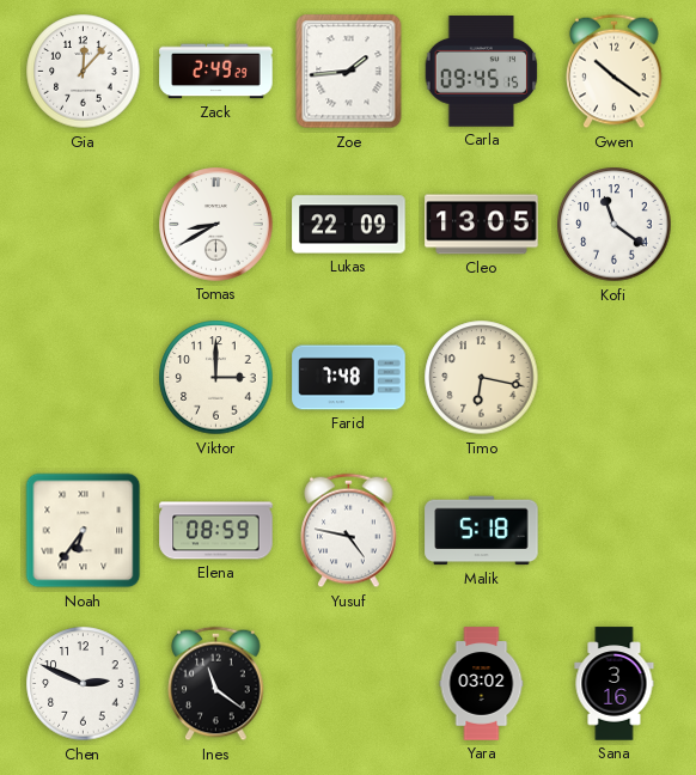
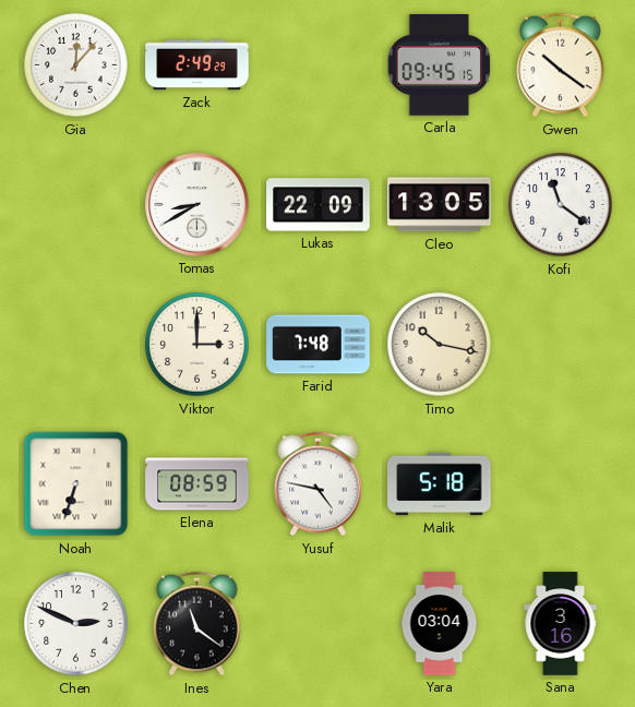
Zoe: 1:44 -> none
Timo: 6:17 -> 10:17
Noah: 6:36 -> 6:33
Yara: 03:02 -> 03:04
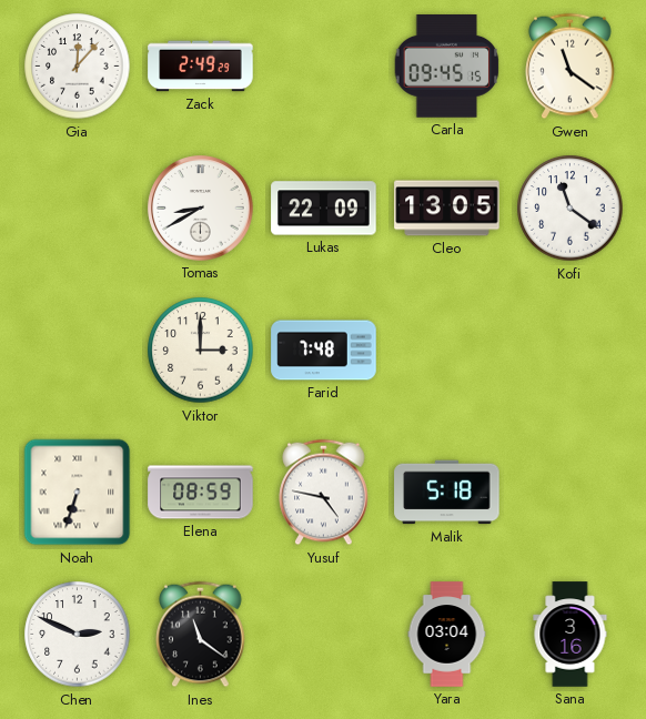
Gwen: 10:21 -> 11:21
Timo: 10:17 -> none
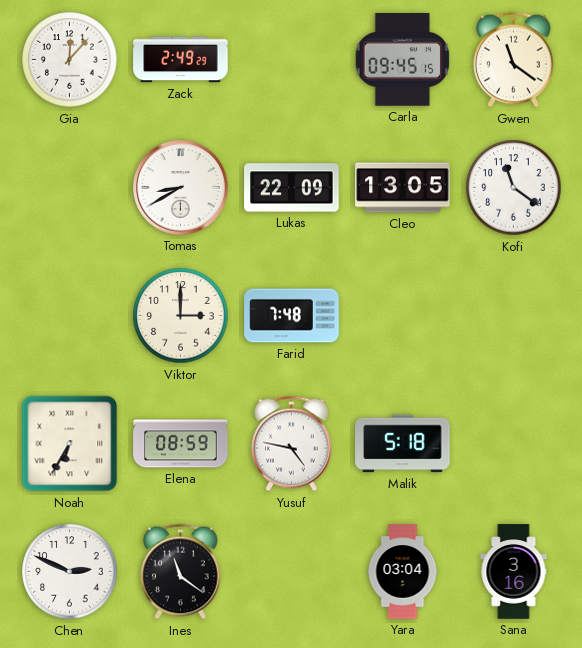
Noah: 6:33 -> 6:35
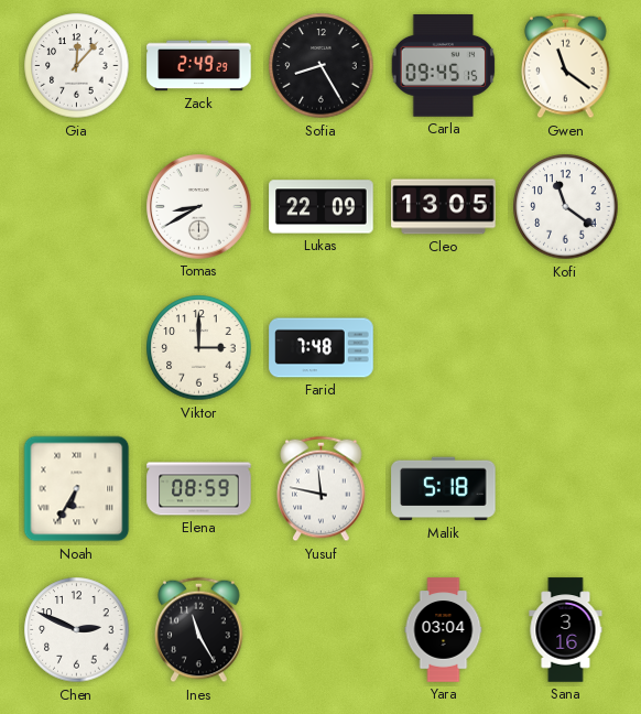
Sofia: none -> 8:25
Yusuf: 4:47 -> 11:47
Ines: 11:21 -> 11:25
